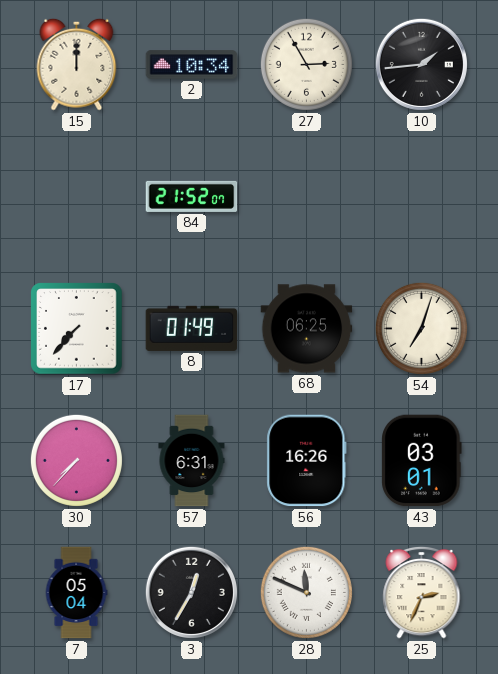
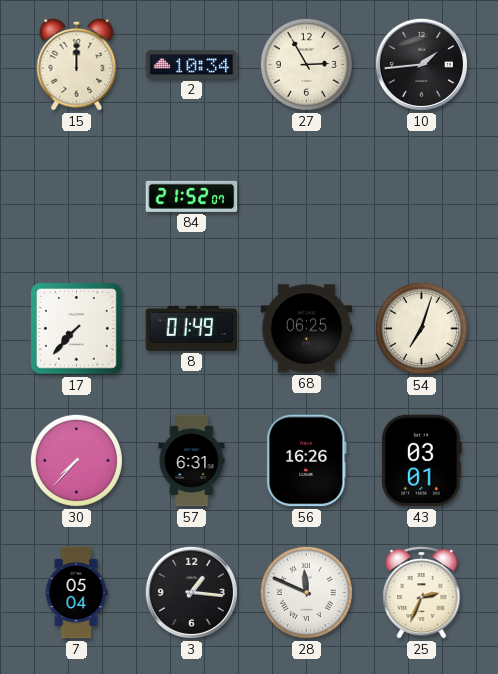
3: 12:35 -> 1:16
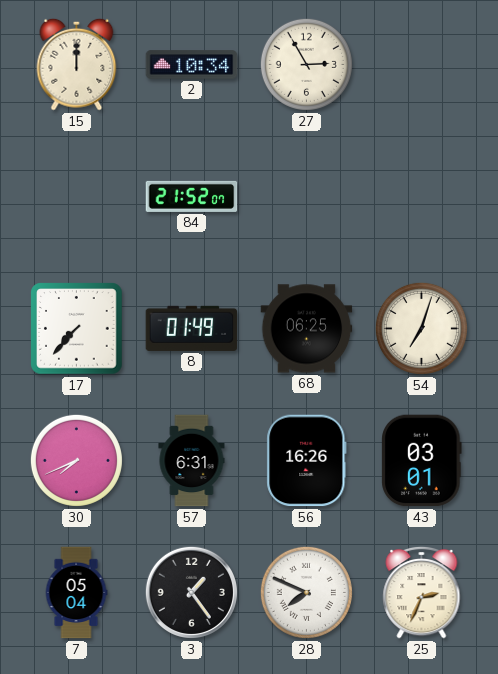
10: 1:44 -> none
30: 7:37 -> 7:41
3: 1:16 -> 1:24
28: 11:49 -> 7:49
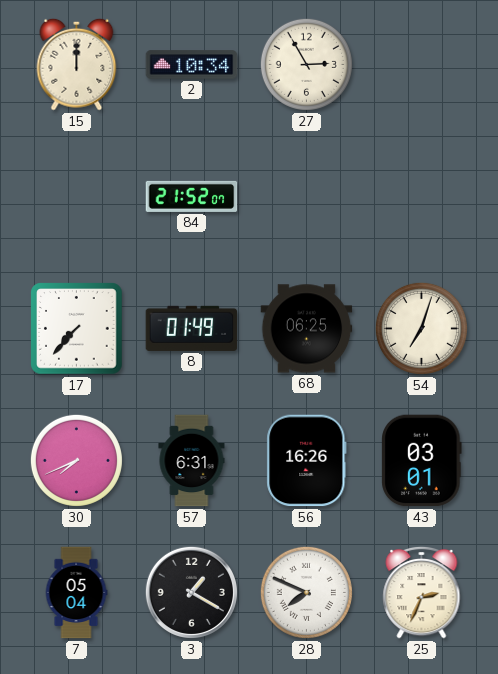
3: 1:24 -> 1:20
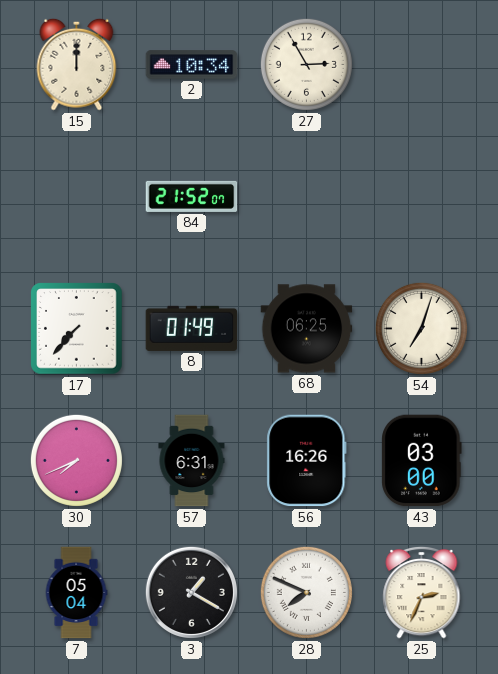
43: 03:01 -> 03:00
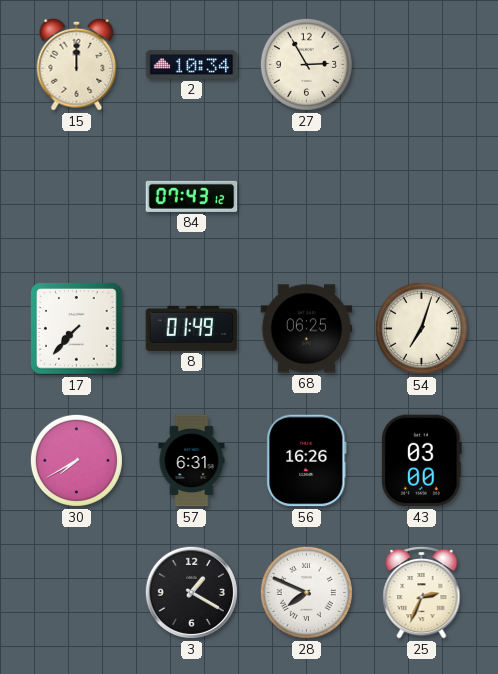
84: 21:52 -> 07:43
30: 7:41 -> 7:40
7: 05:04 -> none
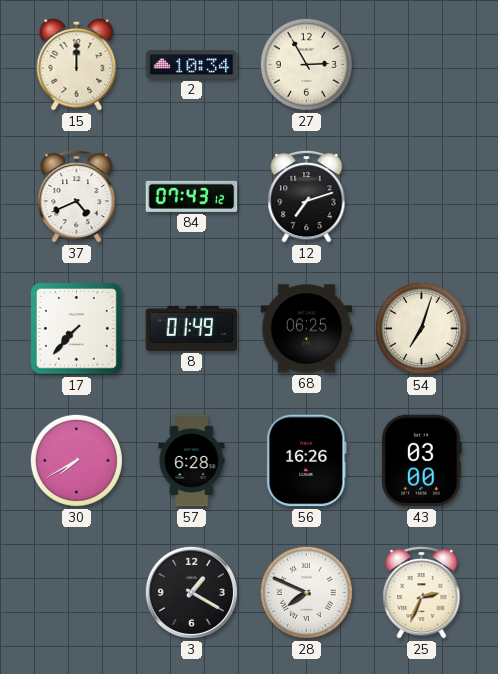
37: none -> 4:41
12: none -> 7:12
57: 6:31 -> 6:28
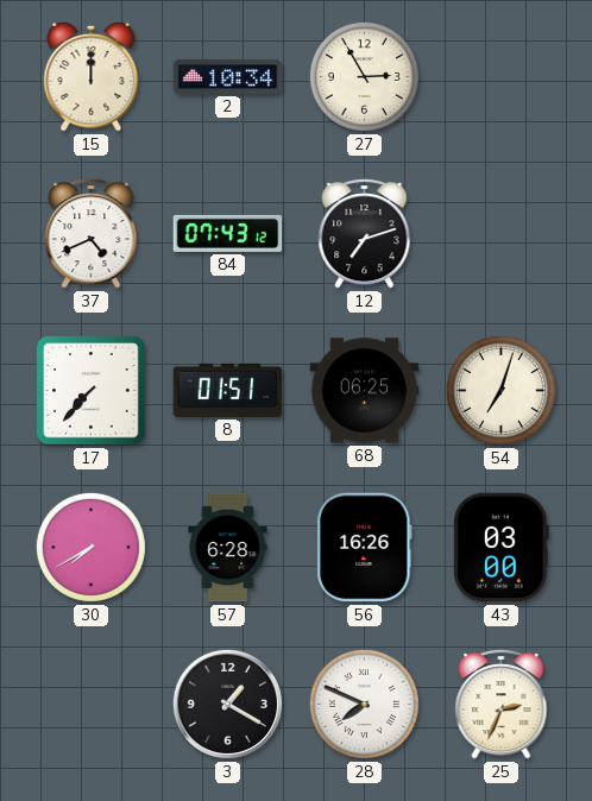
8: 01:49 -> 01:51
